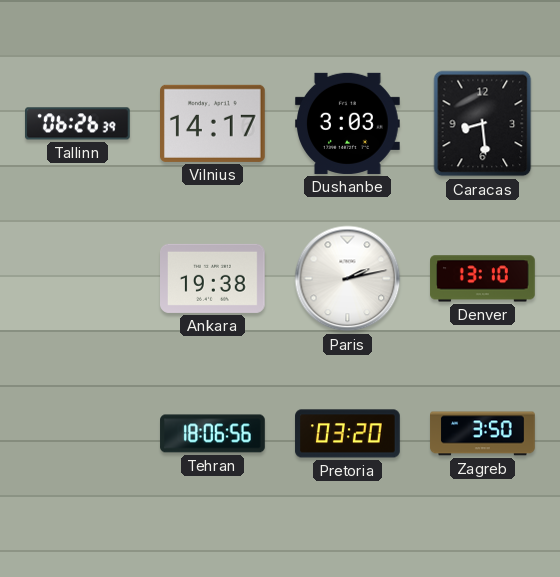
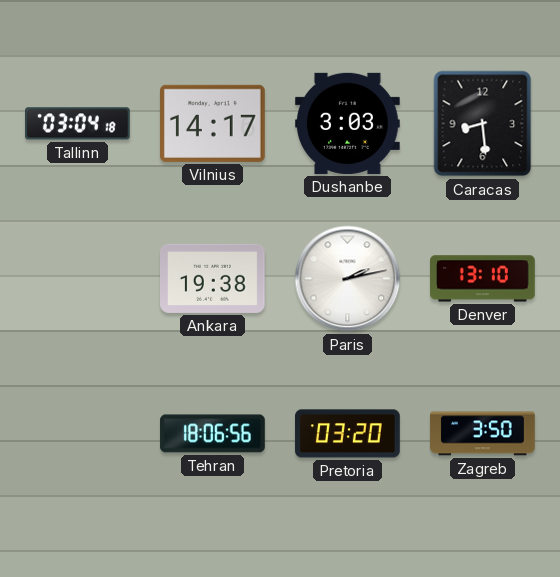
Tallinn: 06:26 -> 03:04
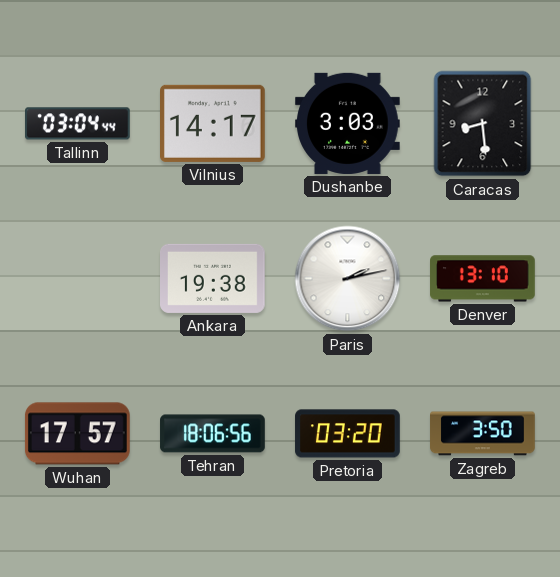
Tallinn: 03:04:18 -> 03:04:44
Wuhan: none -> 17:57
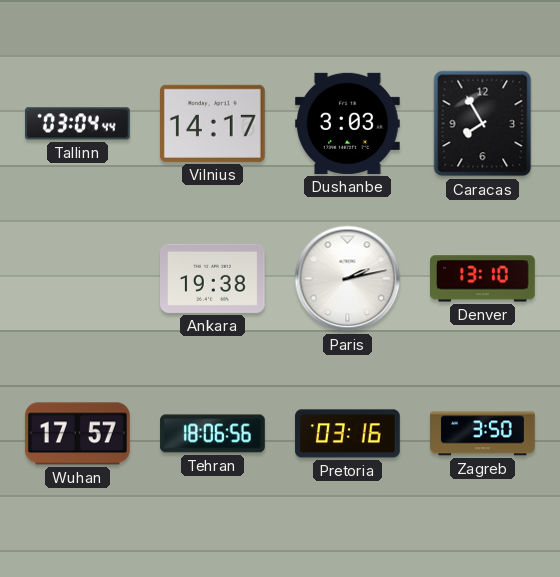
Caracas: 8:29 -> 7:55
Pretoria: 03:20 -> 03:16
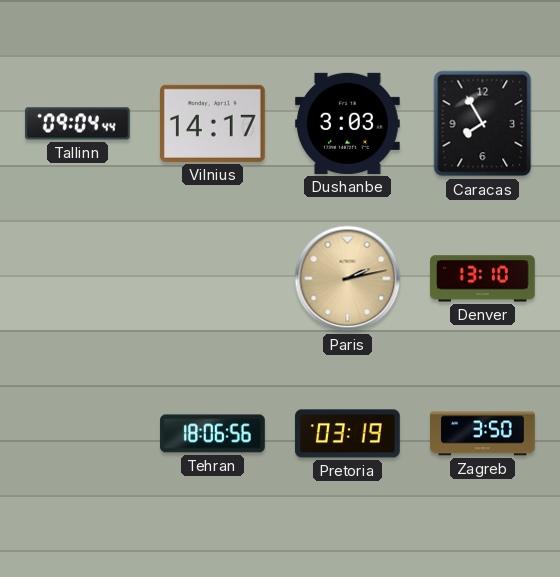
Tallinn: 03:04 -> 09:04
Ankara: 19:38 -> none
Paris dial: white -> champagne
Wuhan: 17:57 -> none
Pretoria: 03:16 -> 03:19
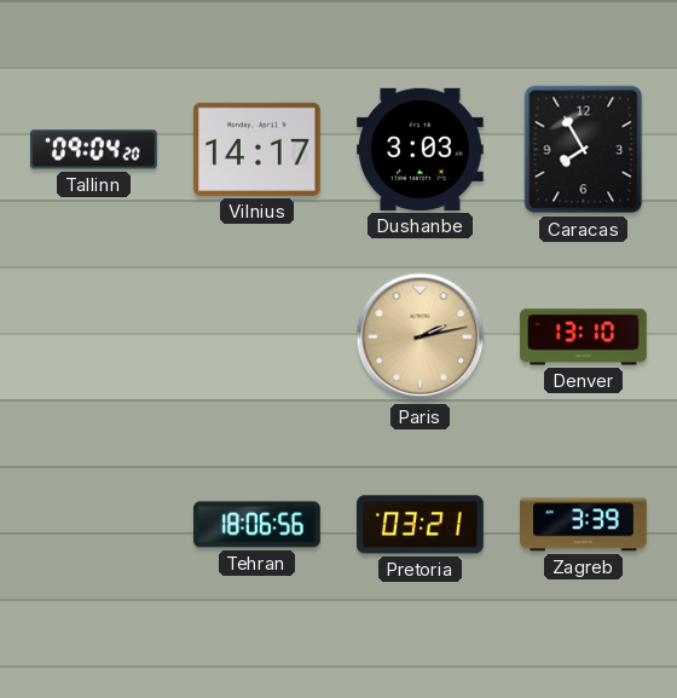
Tallinn: 09:04:44 -> 09:04:20
Pretoria: 03:19 -> 03:21
Zagreb: 3:50 -> 3:39
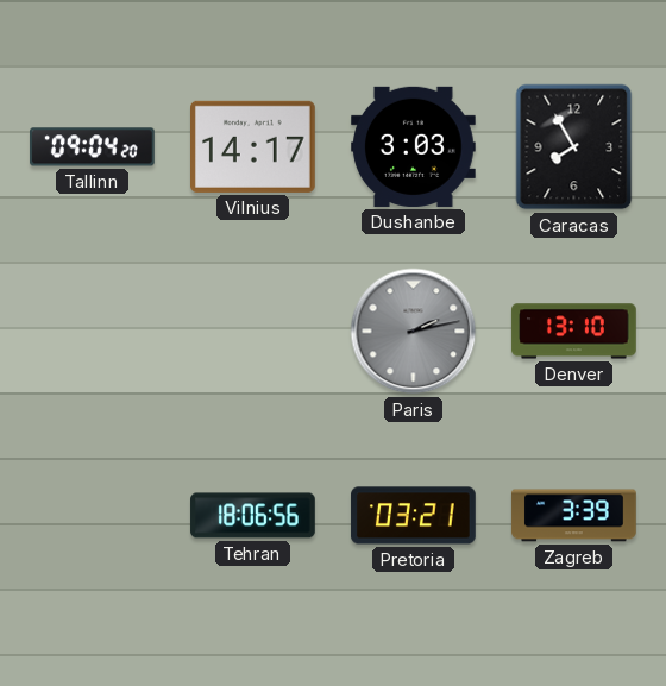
Paris dial: champagne -> grey
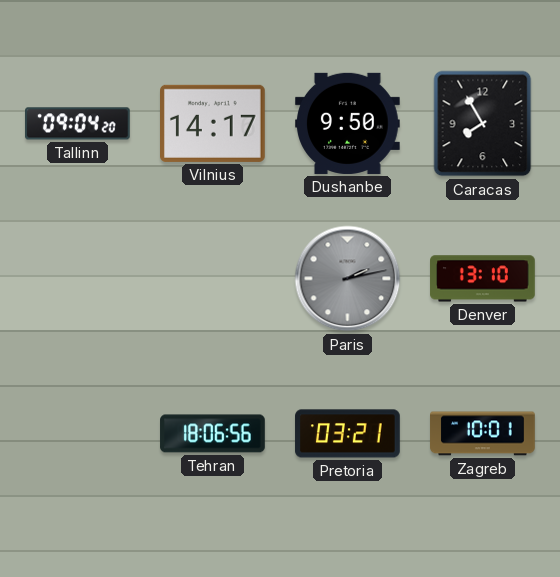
Dushanbe: 3:03 -> 9:50
Zagreb: 3:39 -> 10:01
